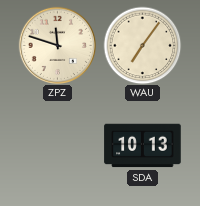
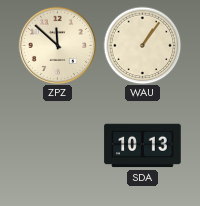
ZPZ: 11:48 -> 11:52
WAU: 7:06 -> 1:06
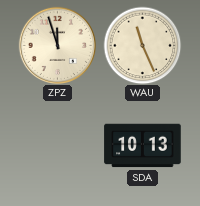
ZPZ: 11:52 -> 11:57
WAU: 1:06 -> 11:26
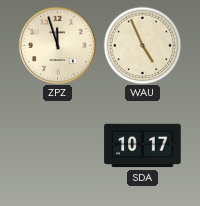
WAU: 11:26 -> 4:56
SDA: 10:13 -> 10:17
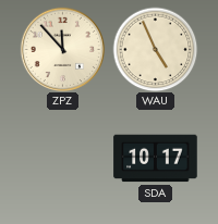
ZPZ: 11:57 -> 11:53
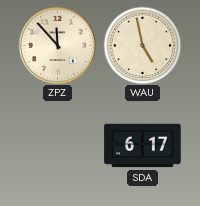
WAU: 4:56 -> 4:58
SDA: 10:17 -> 6:17
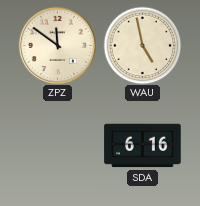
ZPZ: 11:53 -> 11:51
SDA: 6:17 -> 6:16
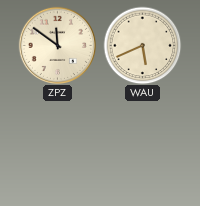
WAU: 4:58 -> 5:41
SDA: 6:16 -> none
